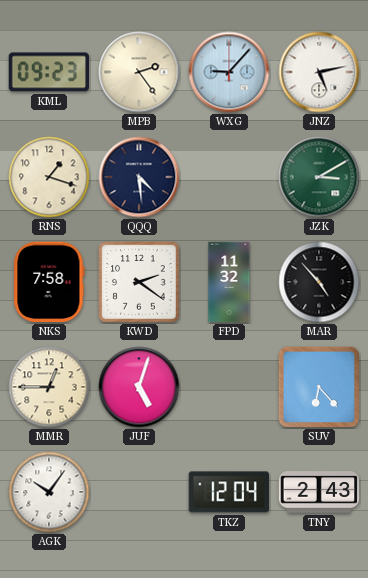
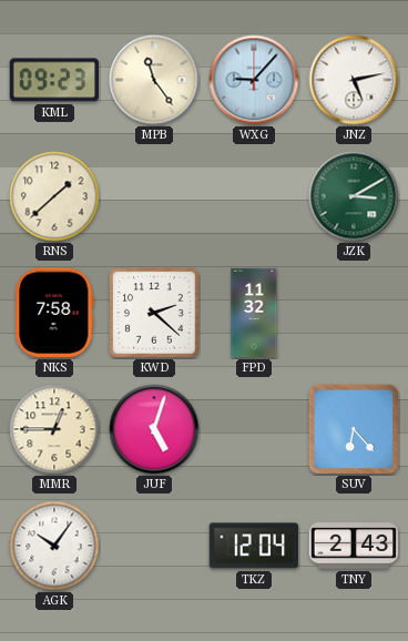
MPB: 2:24 -> 11:24
RNS: 1:18 -> 1:38
QQQ: 4:29 -> none
KWD: 2:21 -> 2:22
MAR: 4:53 -> none
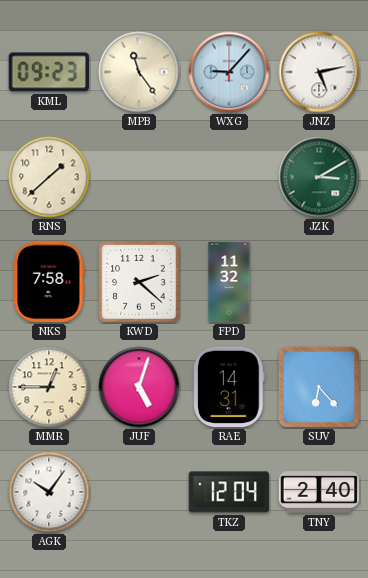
RAE: none -> 14:31
TNY: 2:43 -> 2:40
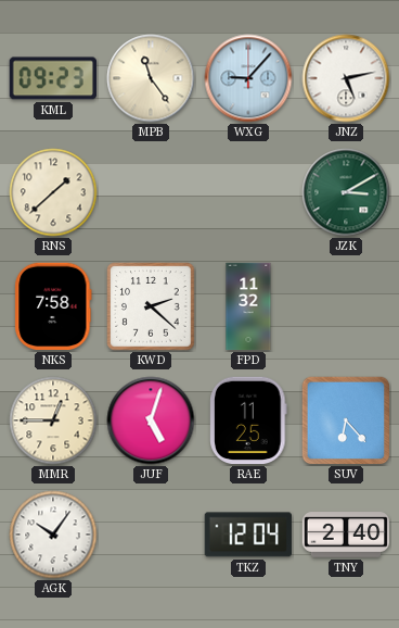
RAE: 14:31 -> 11:25
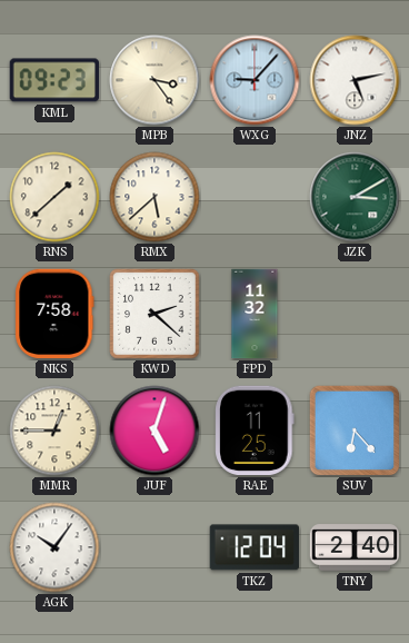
MPB: 11:24 -> 3:24
RMX: none -> 5:38
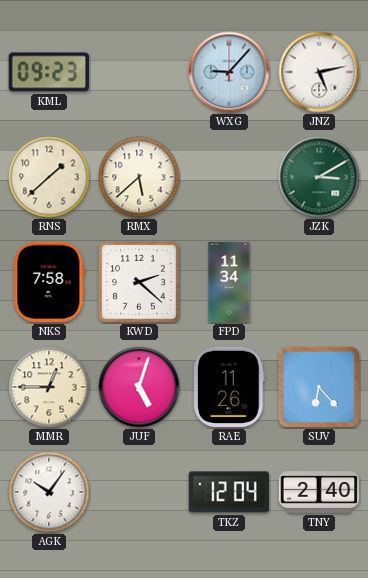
MPB: 3:24 -> none
FPD: 11:32 -> 11:34
RAE: 11:25 -> 11:26
